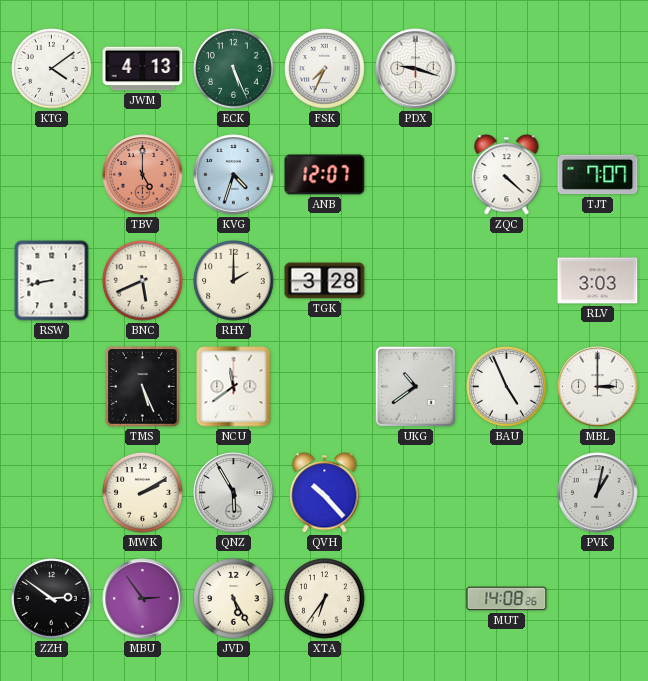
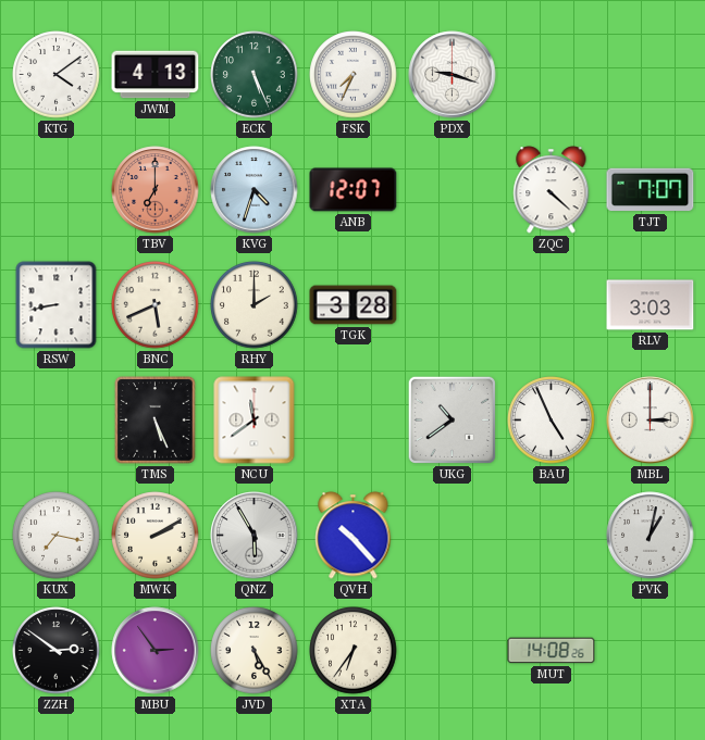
TBV: 5:00 -> 7:00
KUX: none -> 7:17
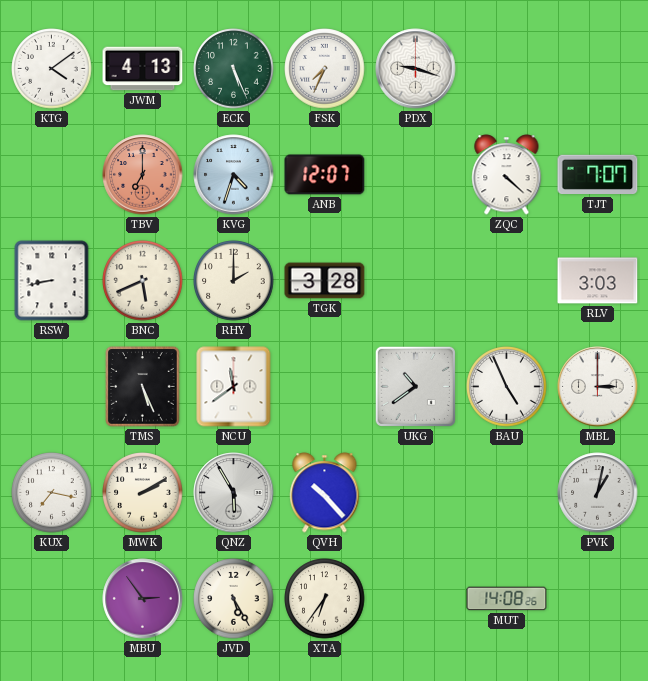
ZZH: 2:51 -> none
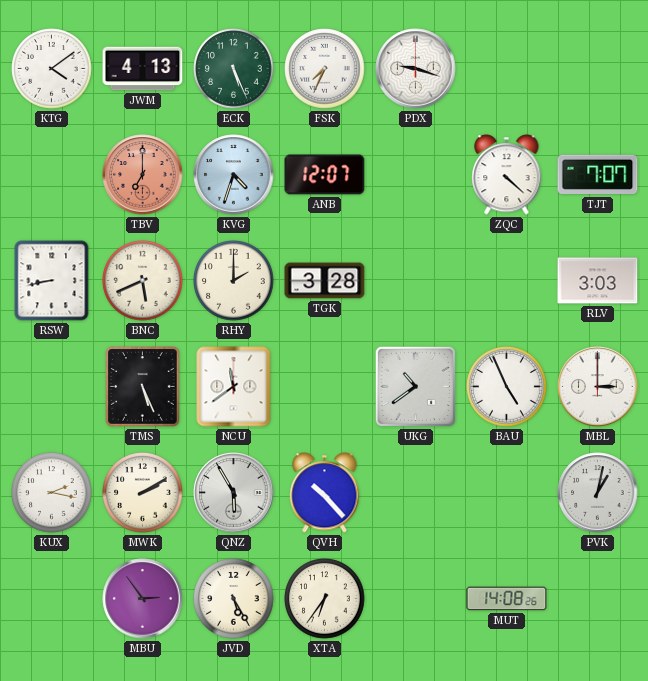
KUX: 7:17 -> 2:17
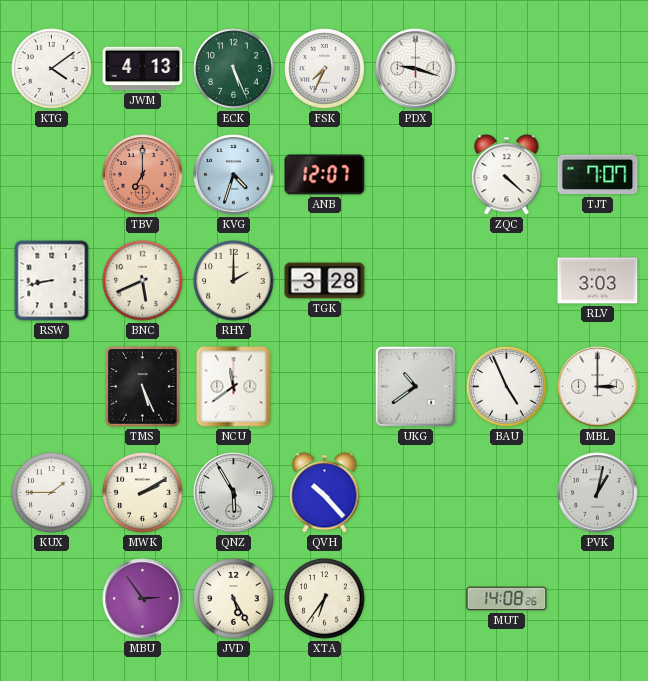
KUX: 2:17 -> 1:45
